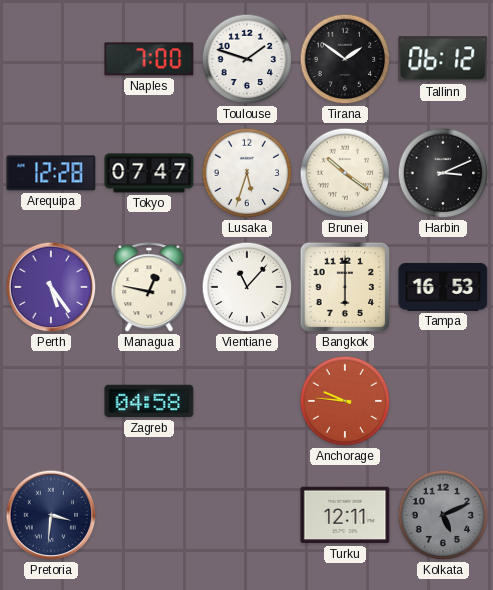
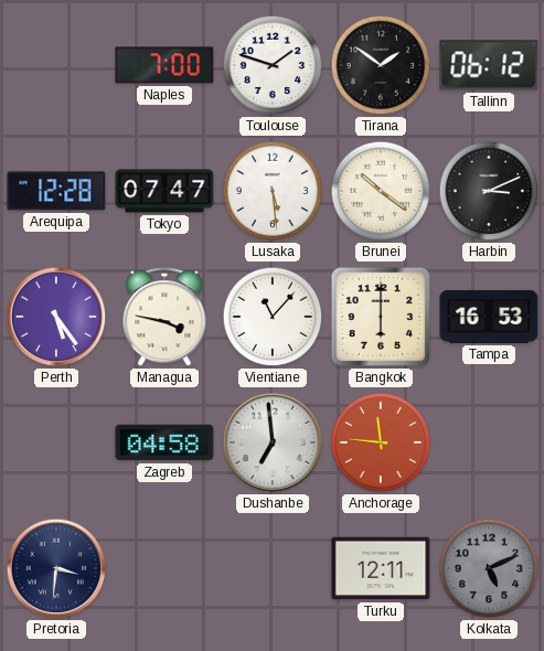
Lusaka: 5:33 -> 5:29
Managua: 12:47 -> 3:47
Dushanbe: none -> 6:59
Anchorage: 9:46 -> 11:46
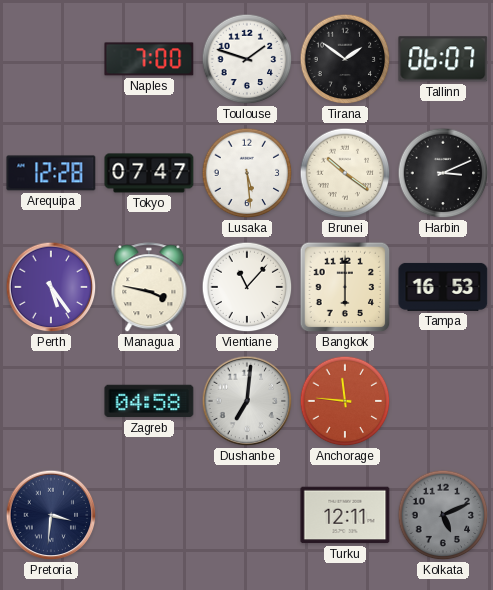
Tallinn: 06:12 -> 06:07
Dushanbe: 6:59 -> 7:01
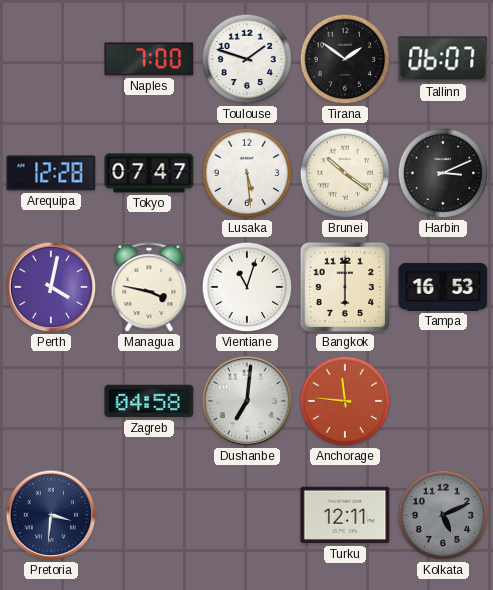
Perth: 5:24 -> 4:02
Vientiane: 11:07 -> 11:03
